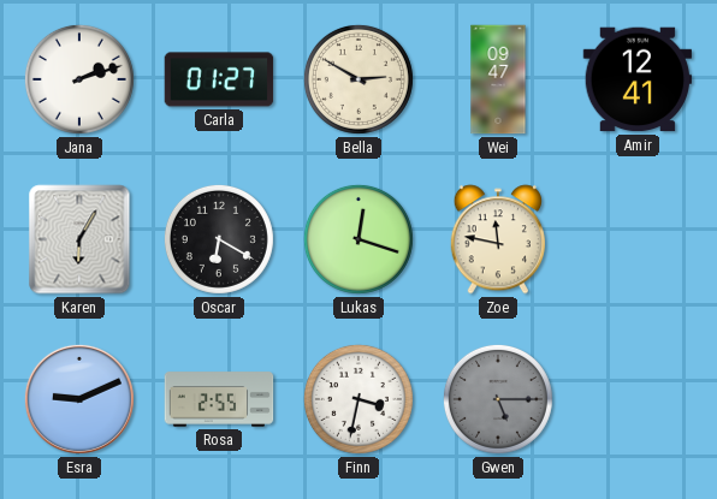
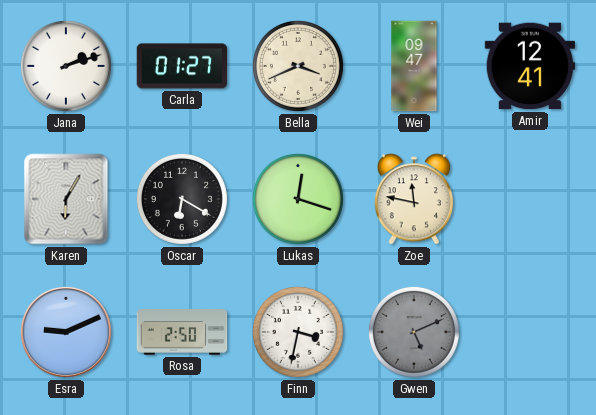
Bella: 2:50 -> 3:41
Rosa: 2:55 -> 2:50
Gwen: 5:15 -> 5:11
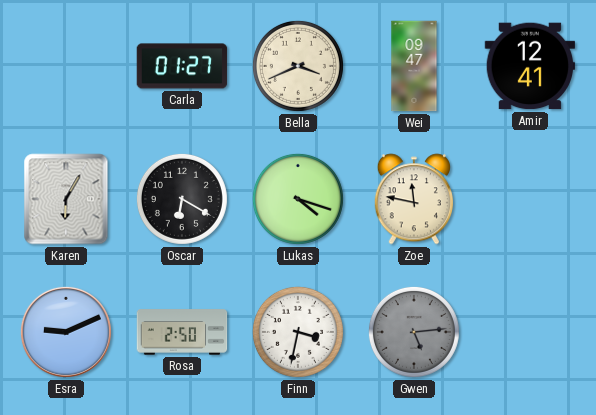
Jana: 2:12 -> none
Lukas: 12:18 -> 4:18
Gwen: 5:11 -> 5:14
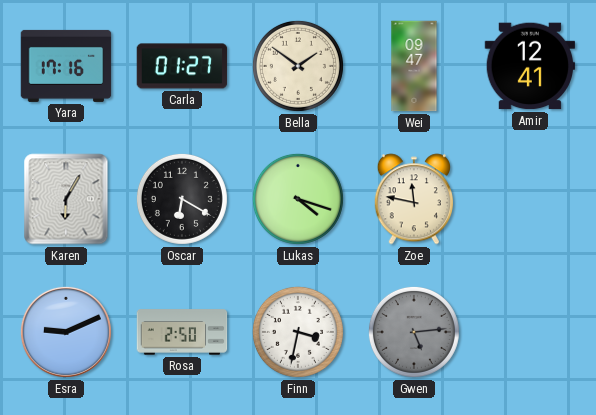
Yara: none -> 17:16
Bella: 3:41 -> 1:51
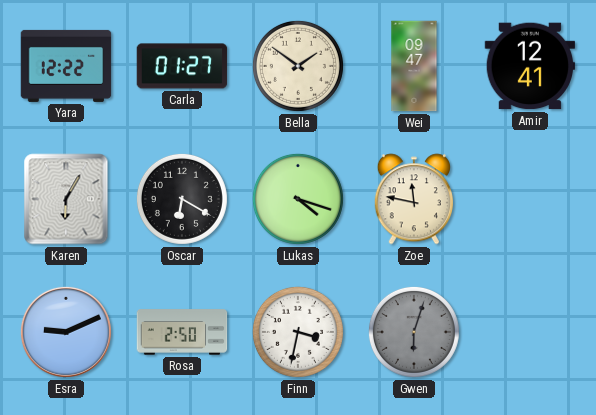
Yara: 17:16 -> 12:22
Gwen: 5:14 -> 6:03
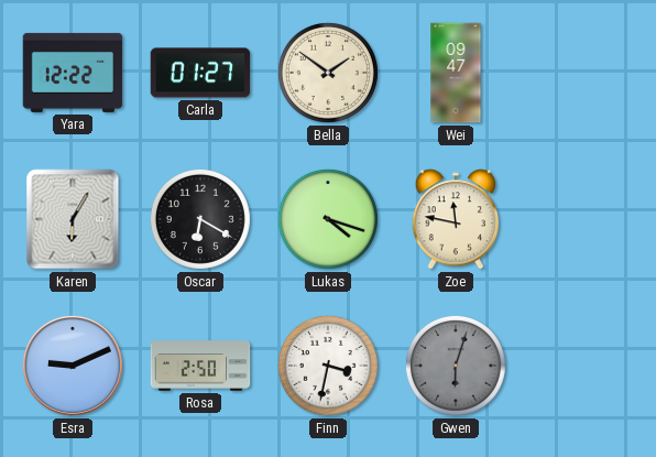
Amir: 12:41 -> none
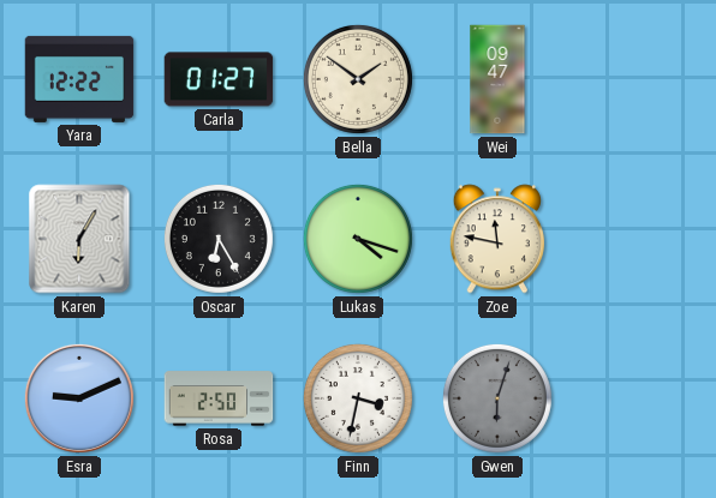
Oscar: 6:20 -> 6:25
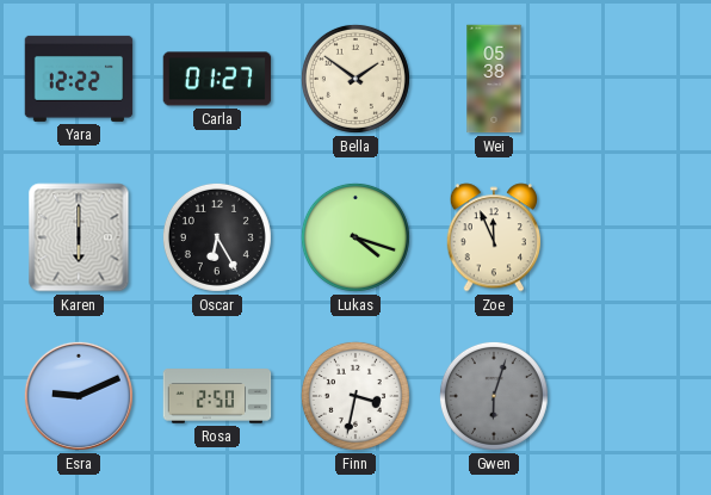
Wei: 09:47 -> 05:38
Karen: 6:05 -> 6:00
Zoe: 11:47 -> 11:56
